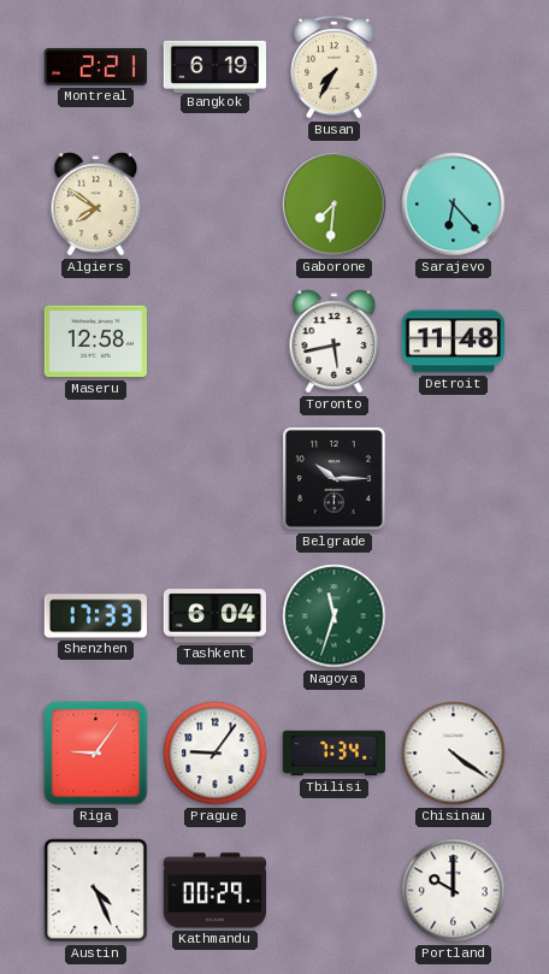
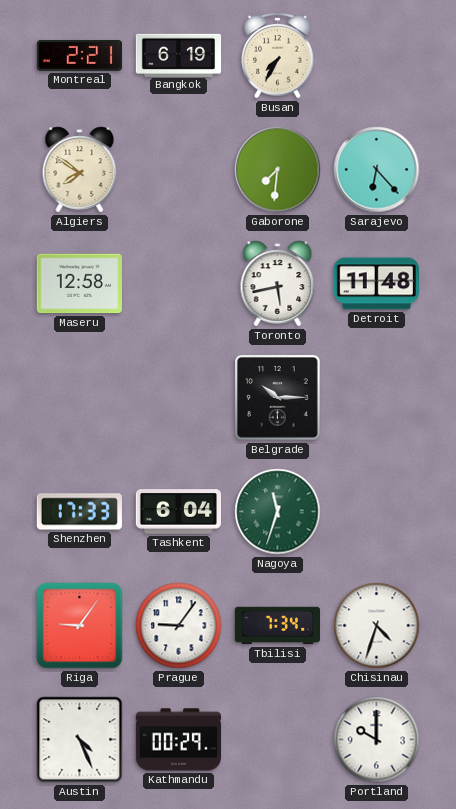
Chisinau: 4:21 -> 4:33
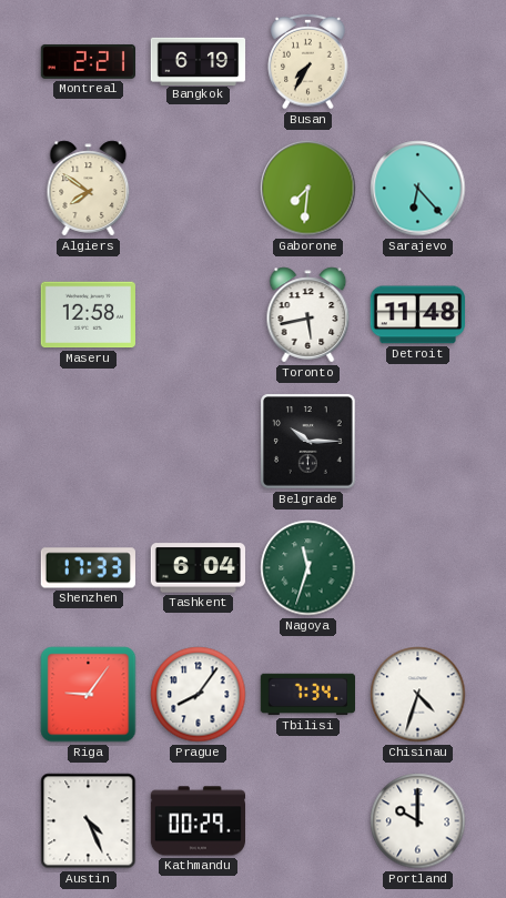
Prague: 9:06 -> 8:06
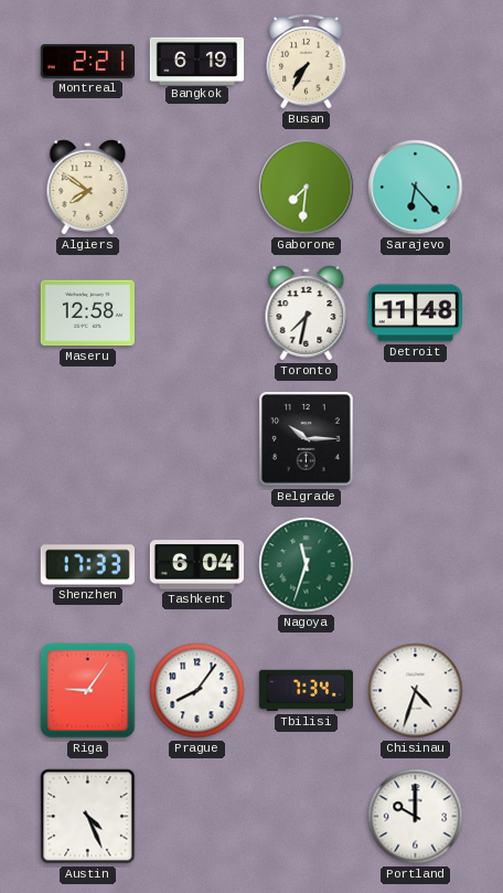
Toronto: 5:43 -> 7:32
Kathmandu: 00:29 -> none
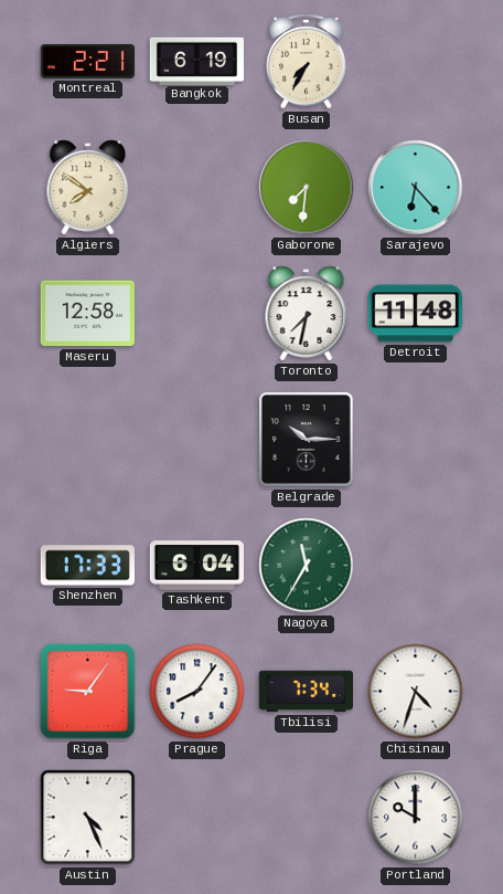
Nagoya: 11:33 -> 11:35
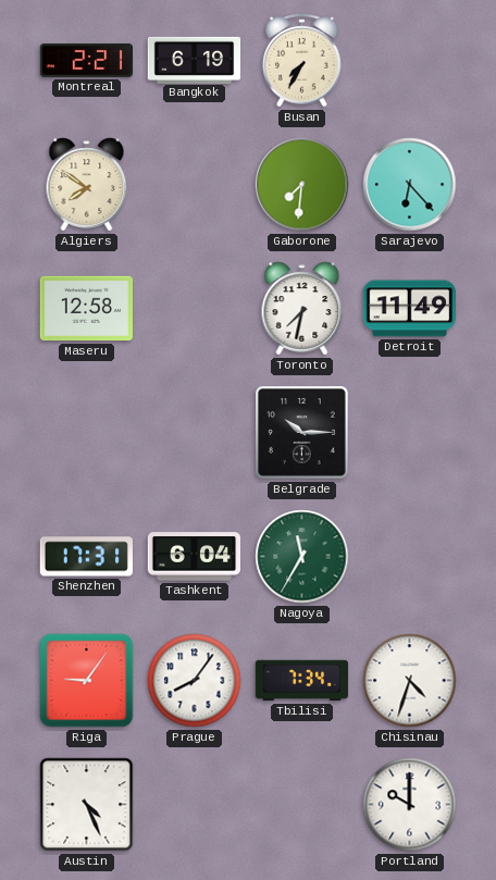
Detroit: 11:48 -> 11:49
Shenzhen: 17:33 -> 17:31
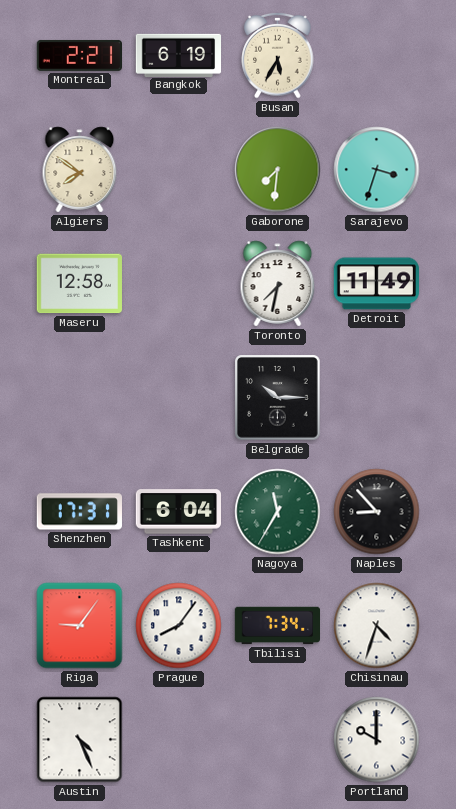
Busan: 7:35 -> 5:35
Sarajevo: 6:23 -> 3:33
Naples: none -> 8:53
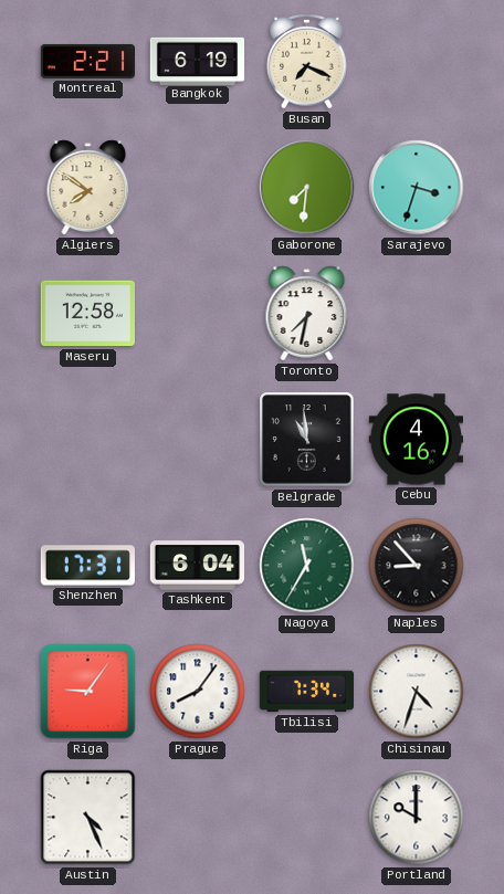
Busan: 5:35 -> 7:19
Detroit: 11:49 -> none
Belgrade: 10:15 -> 10:59
Cebu: none -> 4:16
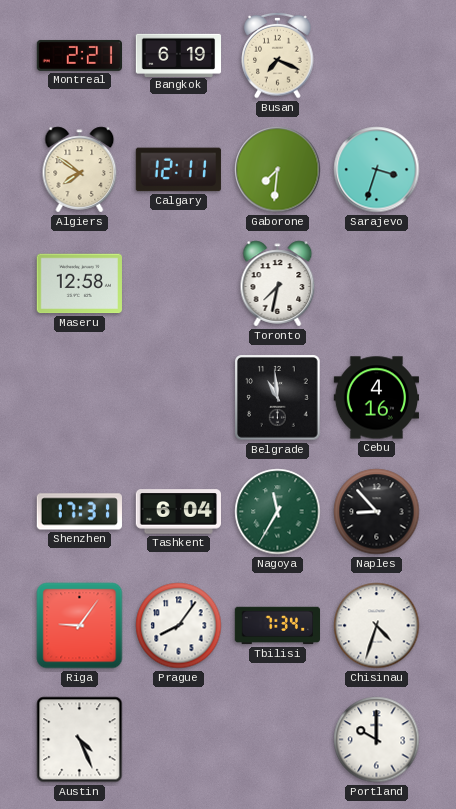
Calgary: none -> 12:11
